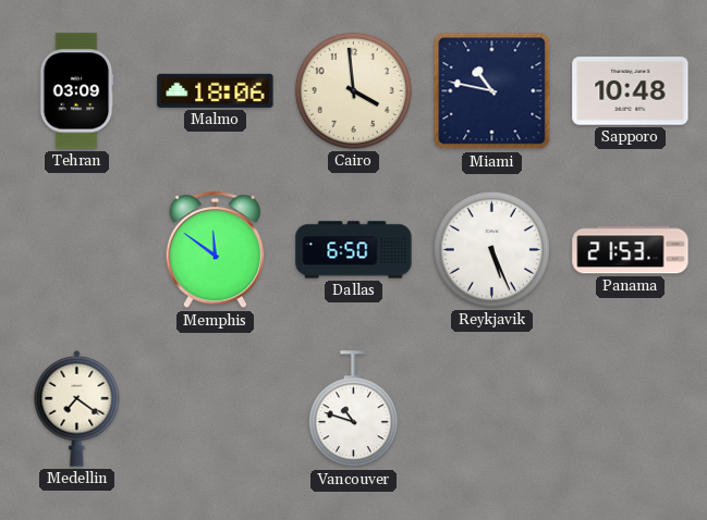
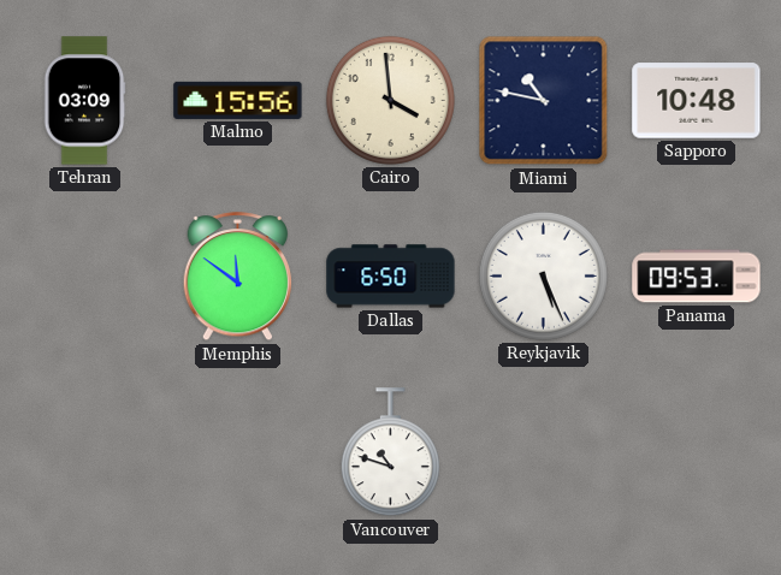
Malmo: 18:06 -> 15:56
Panama: 21:53 -> 09:53
Medellin: 7:21 -> none
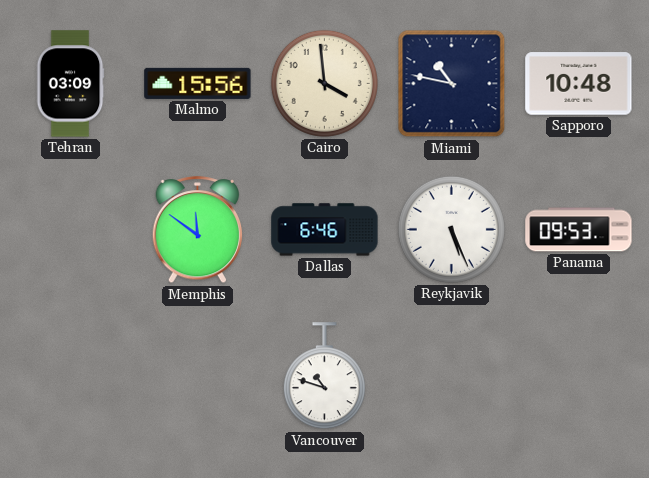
Dallas: 6:50 -> 6:46
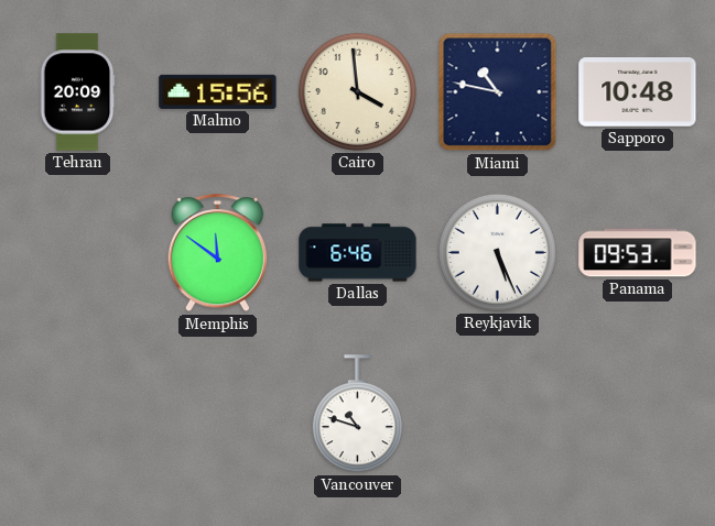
Tehran: 03:09 -> 20:09
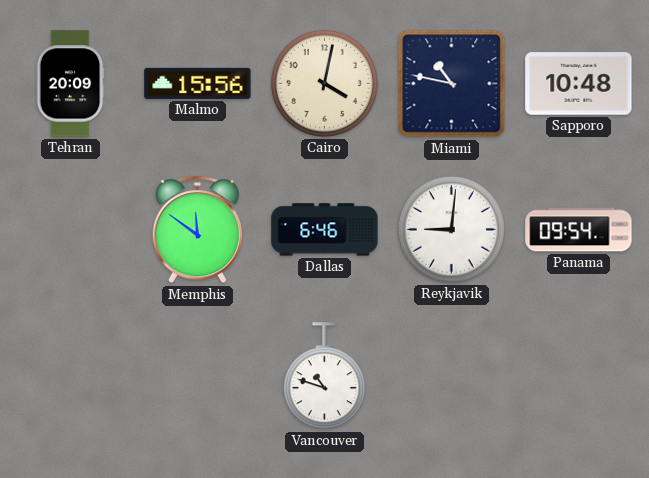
Cairo: 3:59 -> 4:02
Reykjavik: 5:26 -> 9:01
Panama: 09:53 -> 09:54
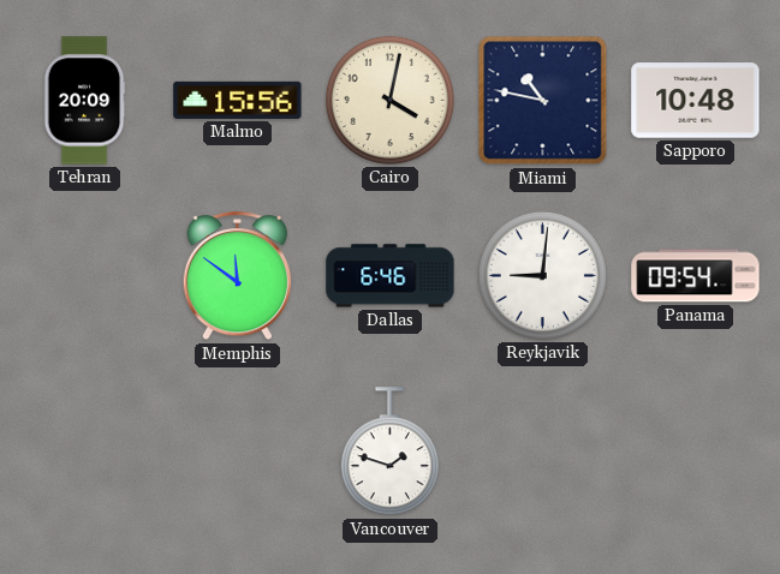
Vancouver: 10:48 -> 1:48
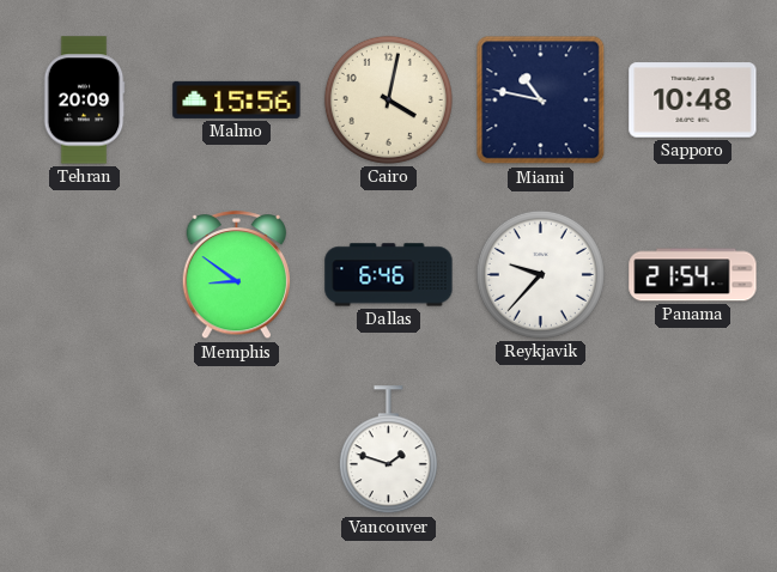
Memphis: 11:51 -> 8:51
Reykjavik: 9:01 -> 9:37
Panama: 09:54 -> 21:54
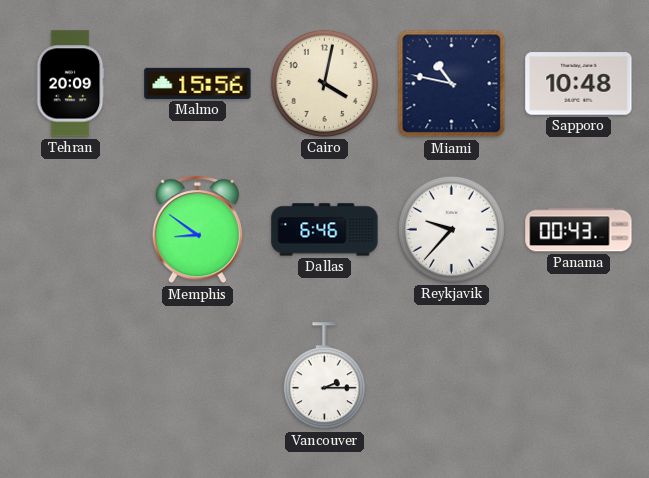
Panama: 21:54 -> 00:43
Vancouver: 1:48 -> 2:15
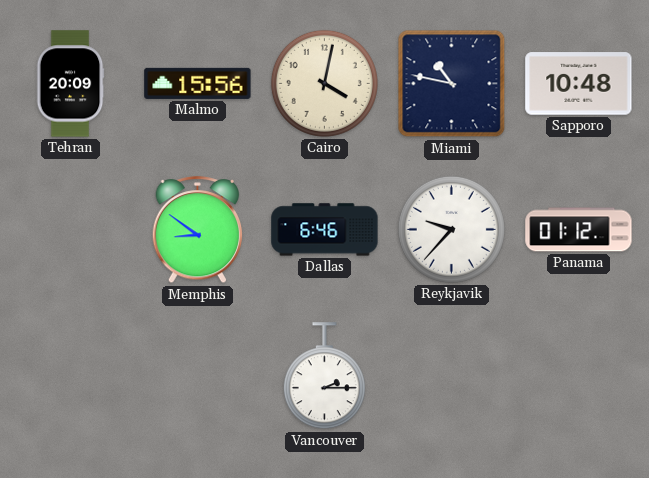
Panama: 00:43 -> 01:12
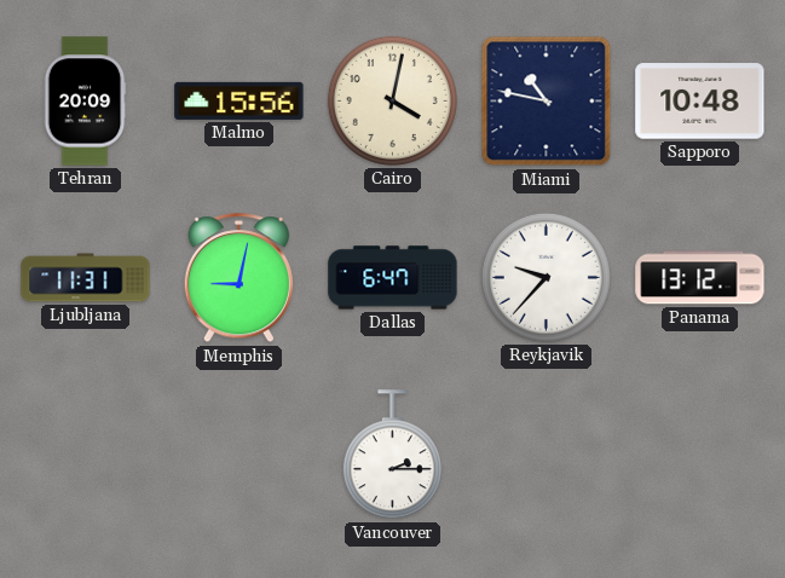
Ljubljana: none -> 11:31
Memphis: 8:51 -> 9:02
Dallas: 6:46 -> 6:47
Panama: 01:12 -> 13:12
